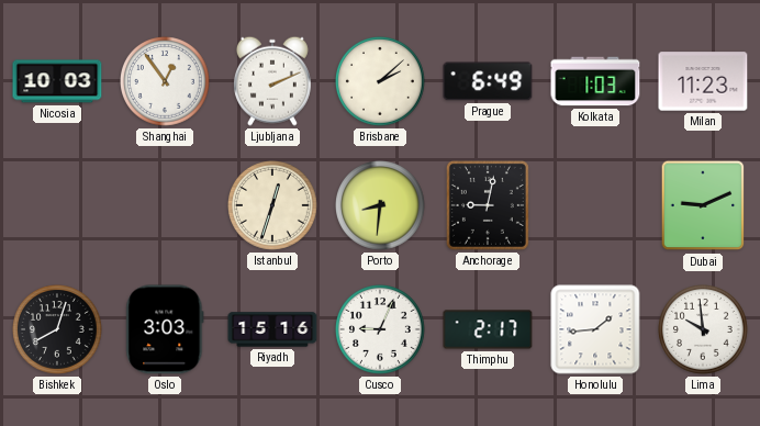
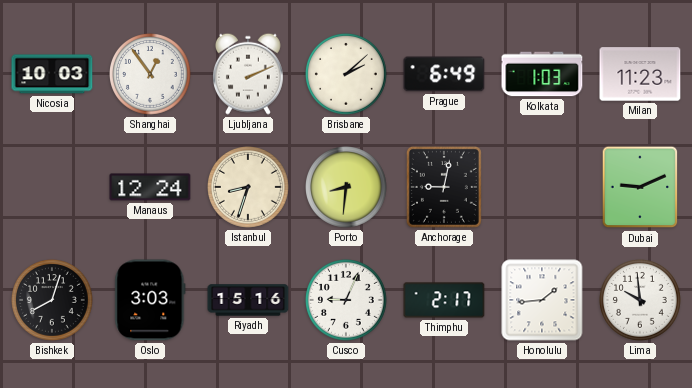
Manaus: none -> 12:24
Istanbul: 12:33 -> 8:33
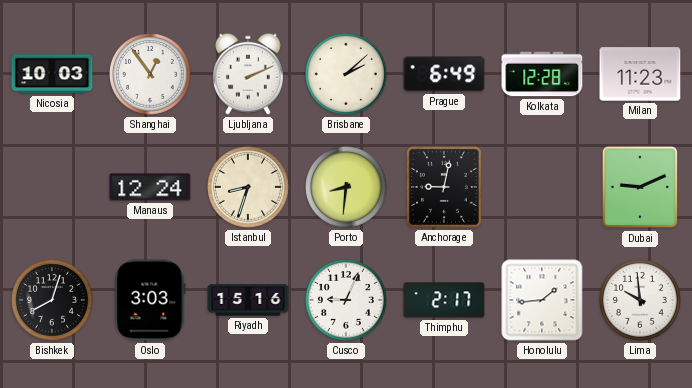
Kolkata: 1:03 -> 12:28
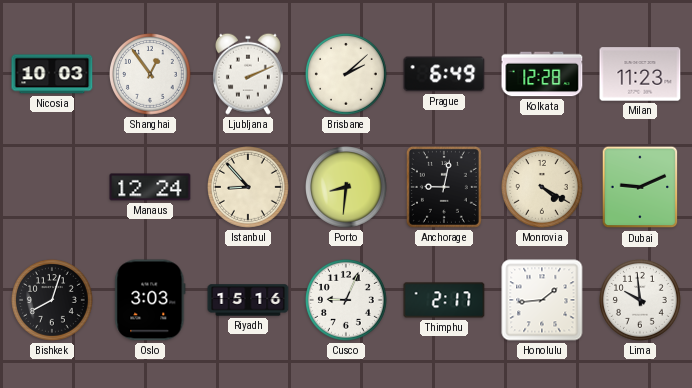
Istanbul: 8:33 -> 8:53
Monrovia: none -> 4:20
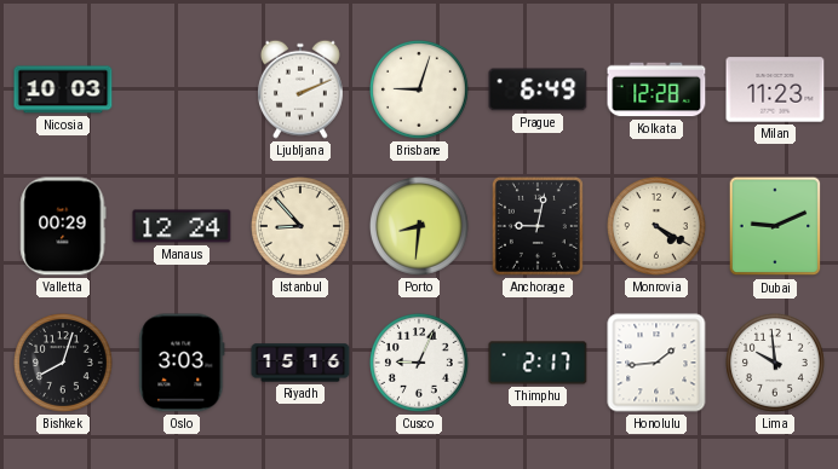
Shanghai: 12:54 -> none
Brisbane: 2:08 -> 9:03
Valletta: none -> 00:29
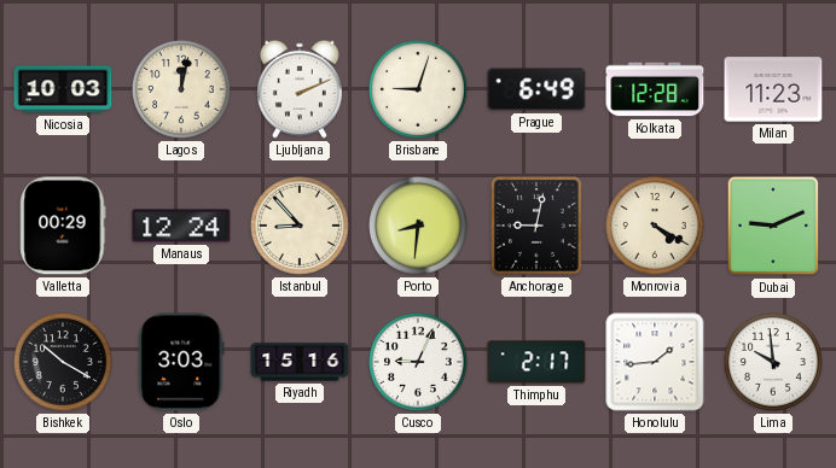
Lagos: none -> 12:02
Bishkek: 8:03 -> 10:20
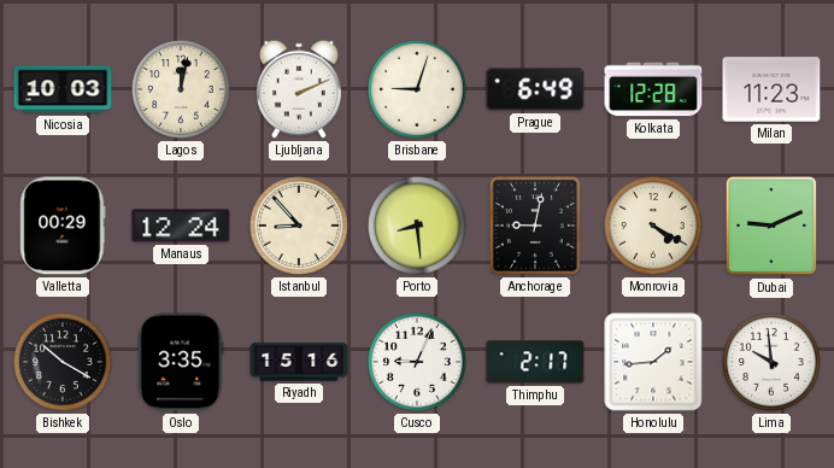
Porto: 8:31 -> 8:29
Oslo: 3:03 -> 3:35
